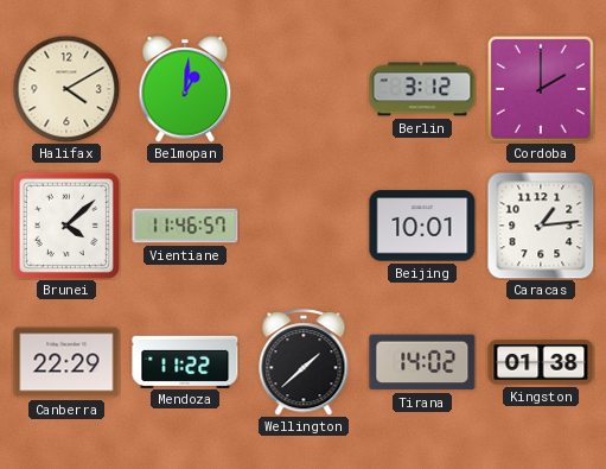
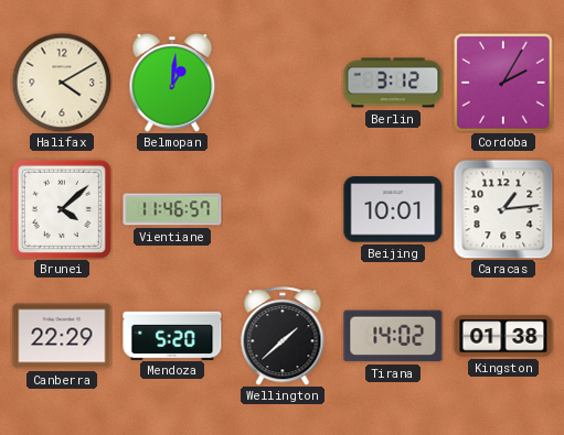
Cordoba: 2:00 -> 2:05
Mendoza: 11:22 -> 5:20
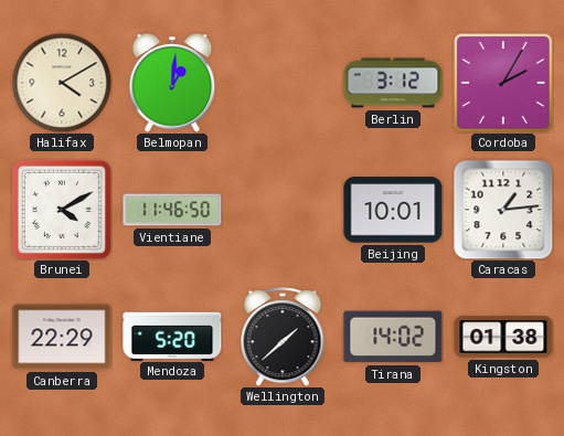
Brunei: 4:08 -> 4:10
Vientiane: 11:46:57 -> 11:46:50
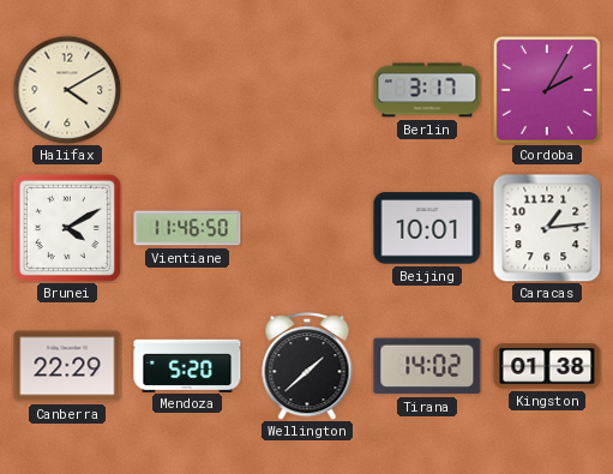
Belmopan: 1:01 -> none
Berlin: 3:12 -> 3:17
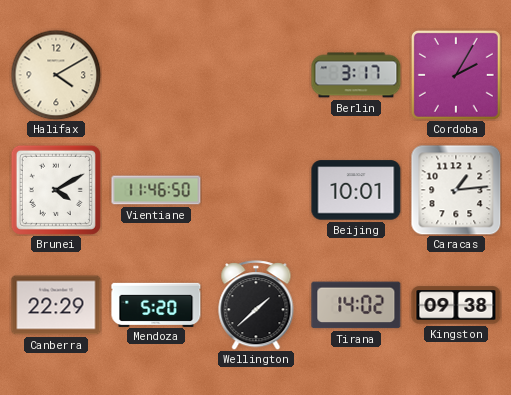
Kingston: 01:38 -> 09:38
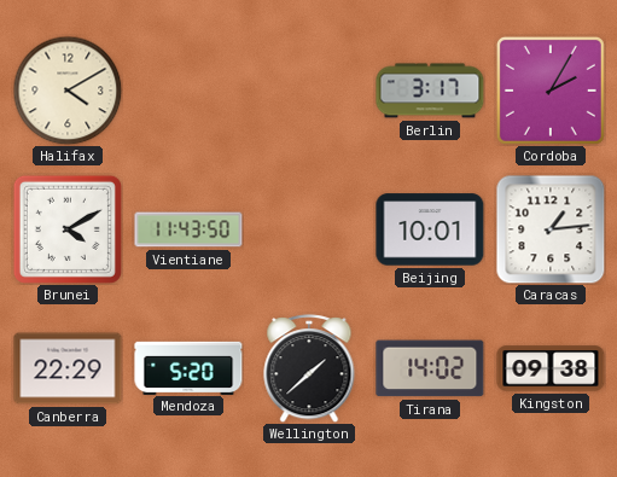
Vientiane: 11:46 -> 11:43
